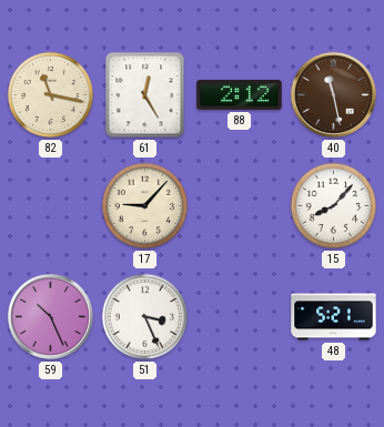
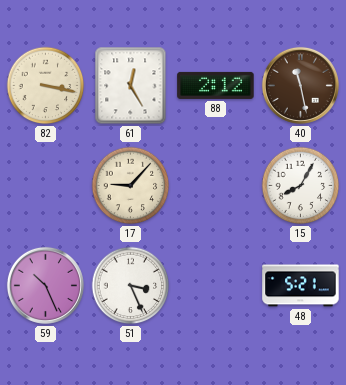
82: 11:17 -> 3:17
15: 8:07 -> 8:05
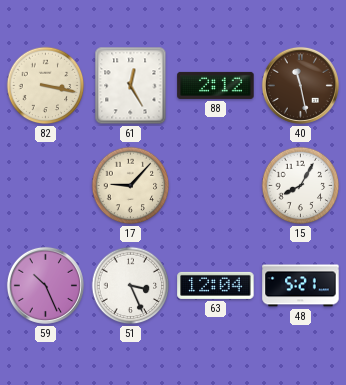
63: none -> 12:04
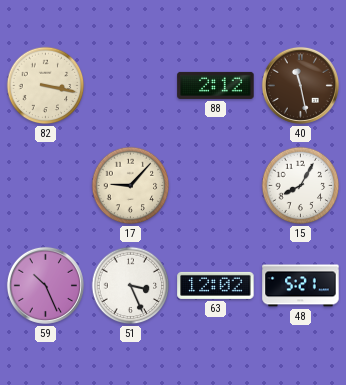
61: 12:25 -> none
63: 12:04 -> 12:02
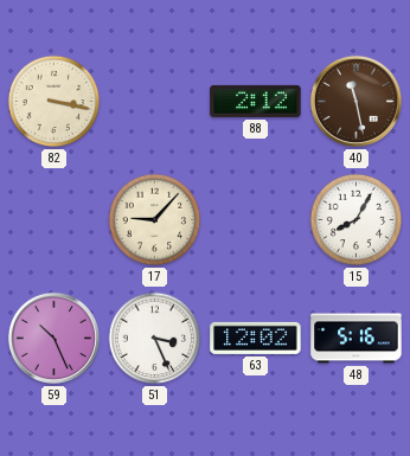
48: 5:21 -> 5:16
